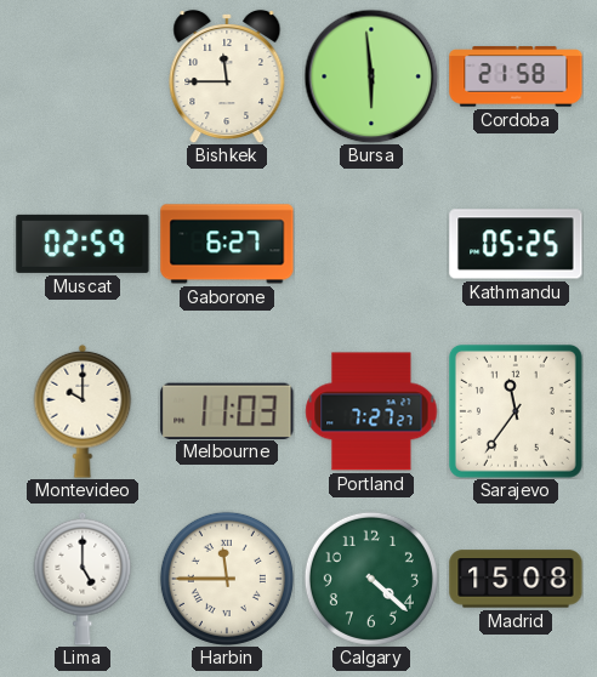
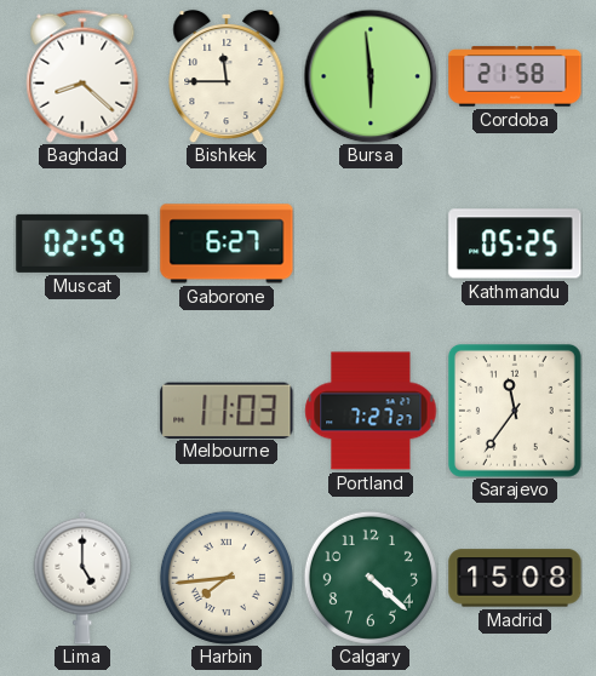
Baghdad: none -> 8:22
Montevideo: 10:00 -> none
Harbin: 11:45 -> 7:44
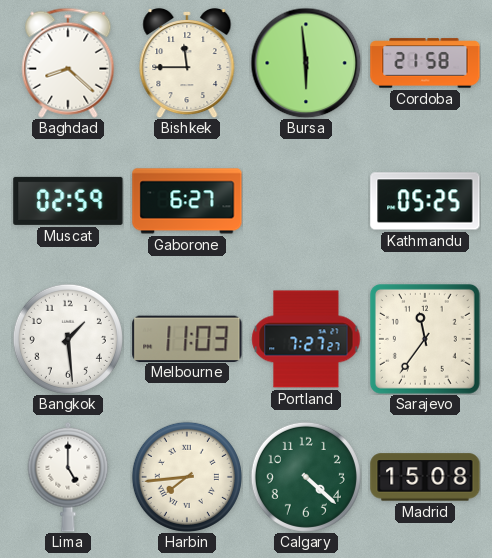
Bangkok: none -> 1:29
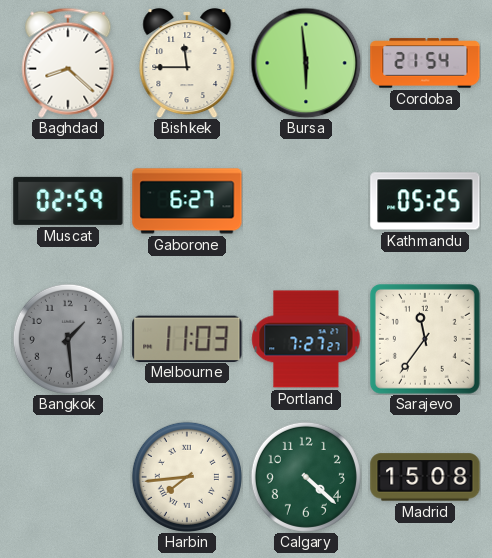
Cordoba: 21:58 -> 21:54
Bangkok dial: white -> grey
Lima: 5:00 -> none
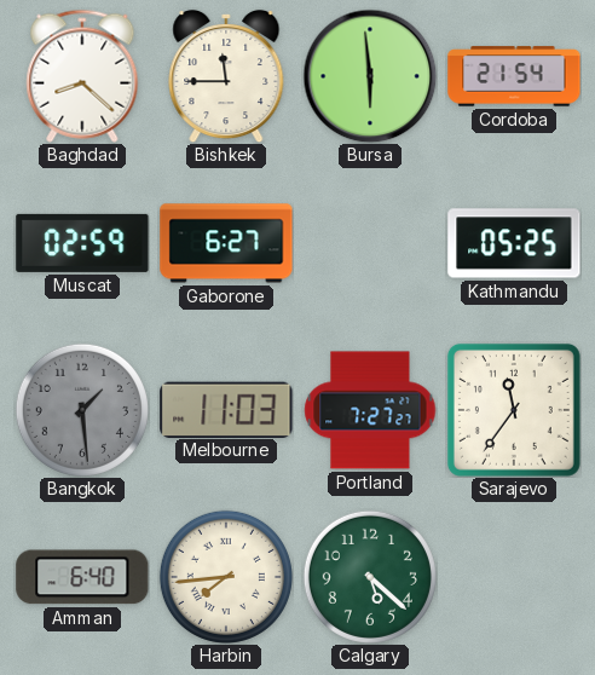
Amman: none -> 6:40
Calgary: 4:22 -> 5:22
Madrid: 15:08 -> none
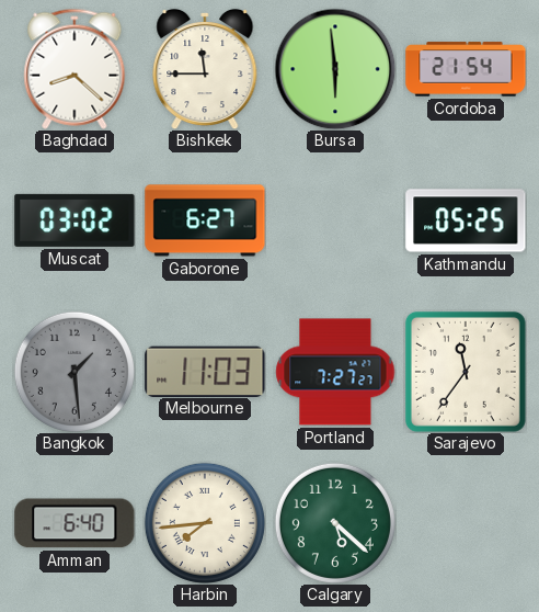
Muscat: 02:59 -> 03:02
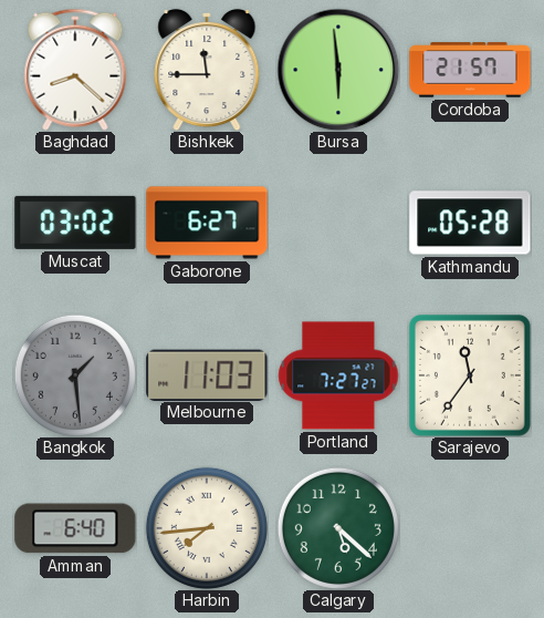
Cordoba: 21:54 -> 21:57
Kathmandu: 05:25 -> 05:28
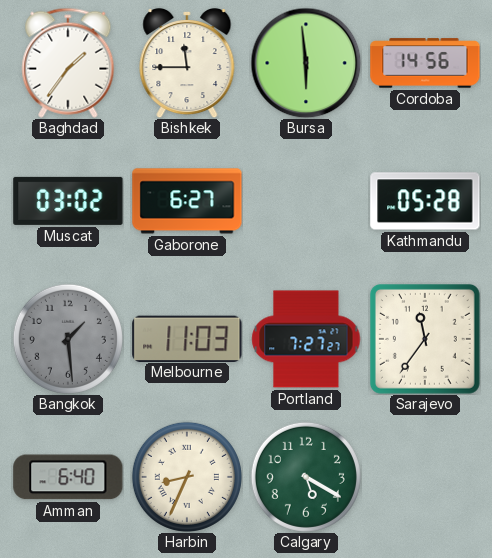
Baghdad: 8:22 -> 1:36
Cordoba: 21:57 -> 14:56
Harbin: 7:44 -> 8:34
Calgary: 5:22 -> 5:20
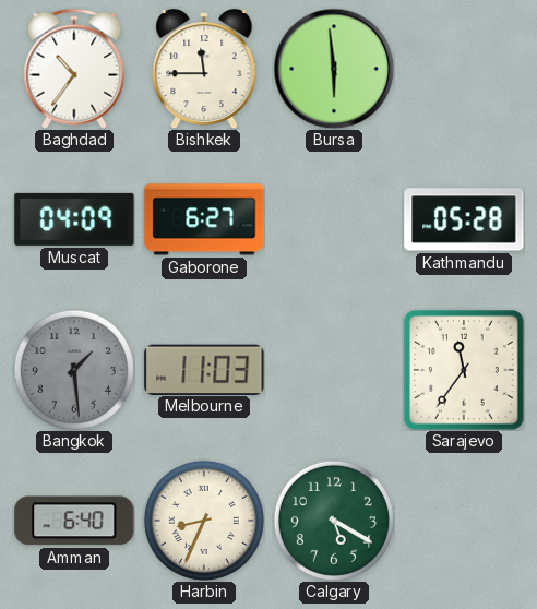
Baghdad: 1:36 -> 10:36
Cordoba: 14:56 -> none
Muscat: 03:02 -> 04:09
Portland: 7:27 -> none
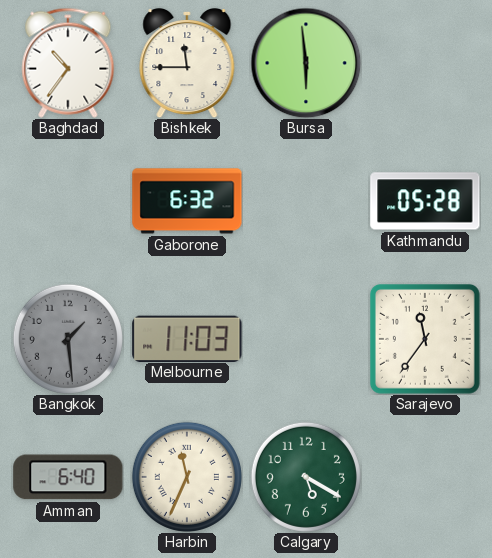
Muscat: 04:09 -> none
Gaborone: 6:27 -> 6:32
Harbin: 8:34 -> 11:34
